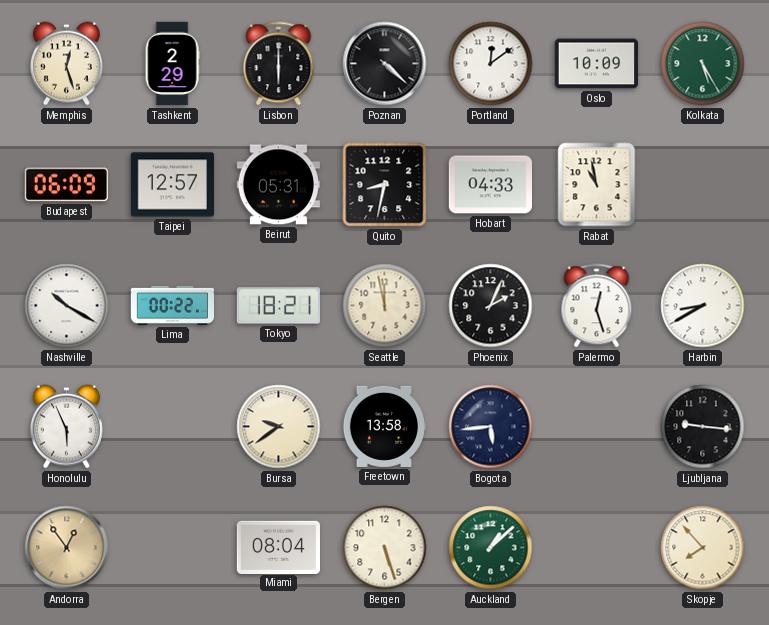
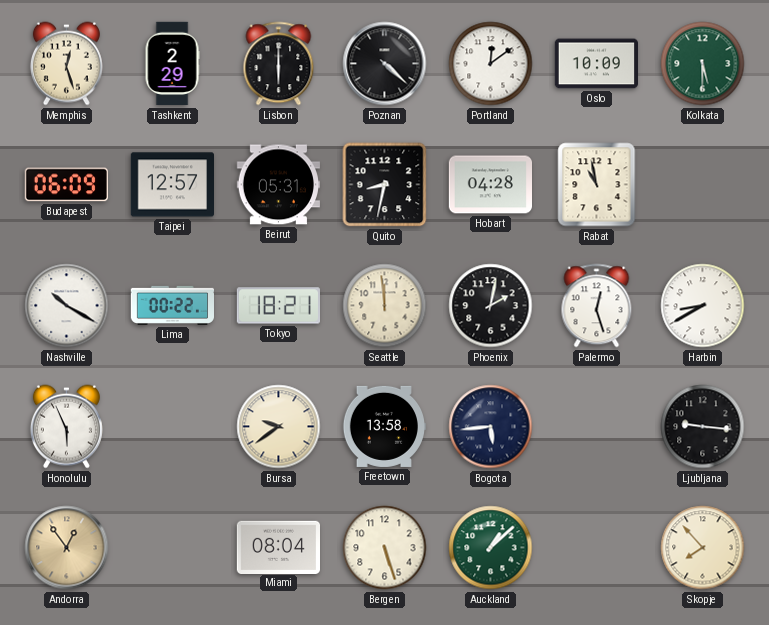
Kolkata: 5:25 -> 5:30
Hobart: 04:33 -> 04:28
Seattle: 11:58 -> 11:59
Phoenix: 2:04 -> 2:02
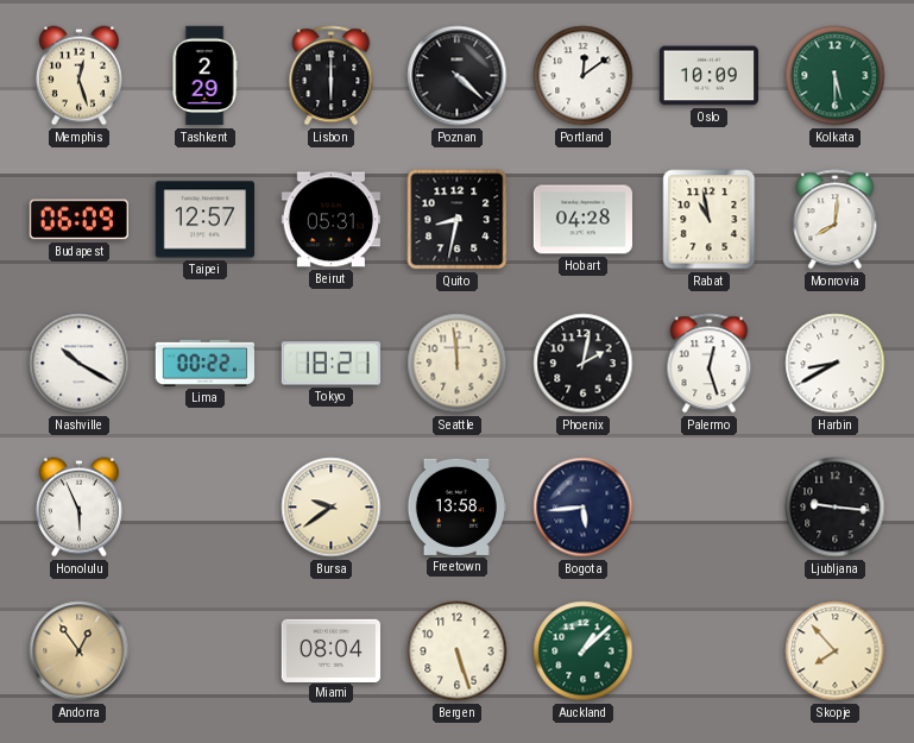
Monrovia: none -> 8:01
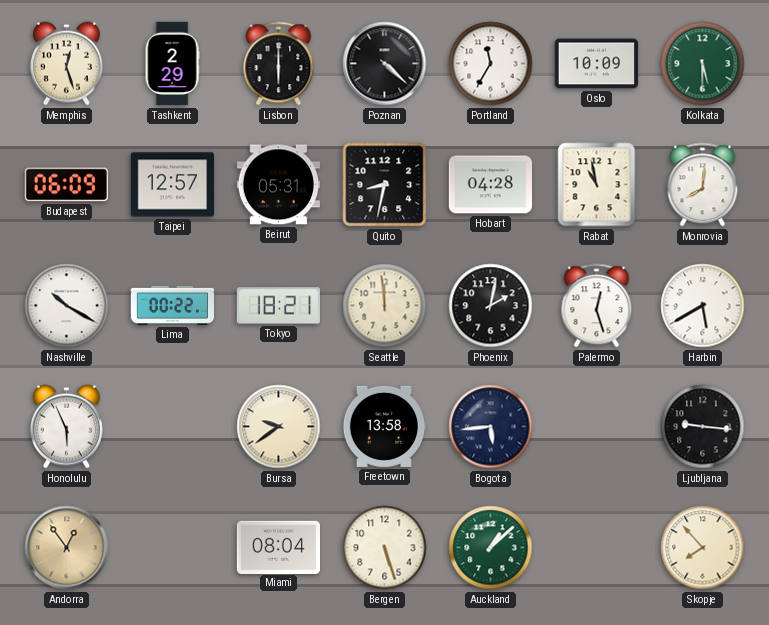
Portland: 12:09 -> 11:35
Harbin: 8:40 -> 5:40
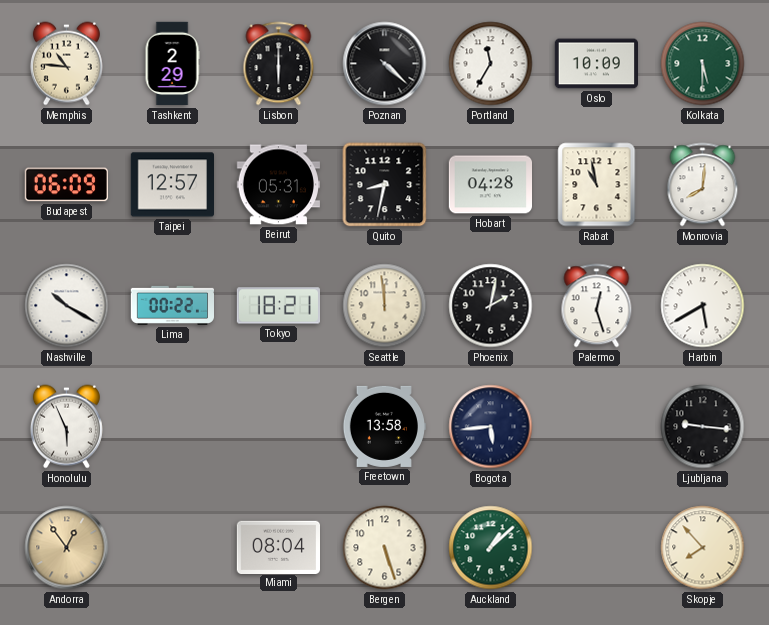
Memphis: 12:27 -> 10:46
Bursa: 9:39 -> none
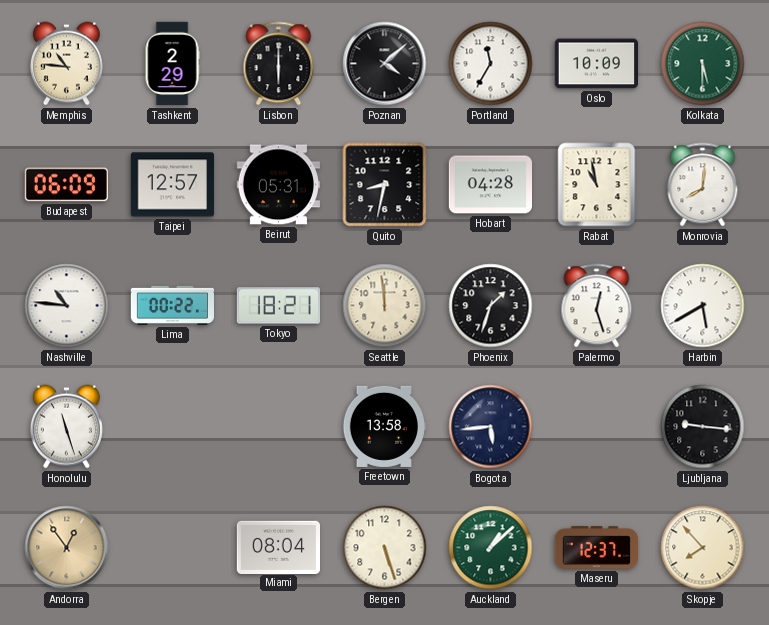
Poznan: 4:22 -> 4:08
Nashville: 10:20 -> 10:46
Phoenix: 2:02 -> 1:33
Honolulu: 5:56 -> 11:27
Maseru: none -> 12:37
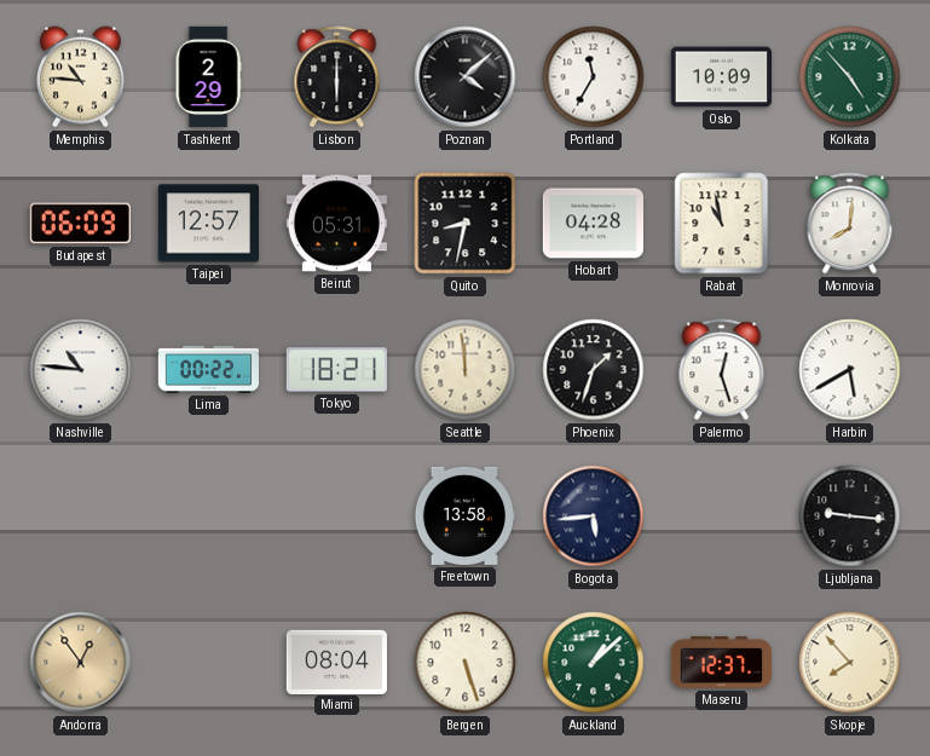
Kolkata: 5:30 -> 4:53
Honolulu: 11:27 -> none
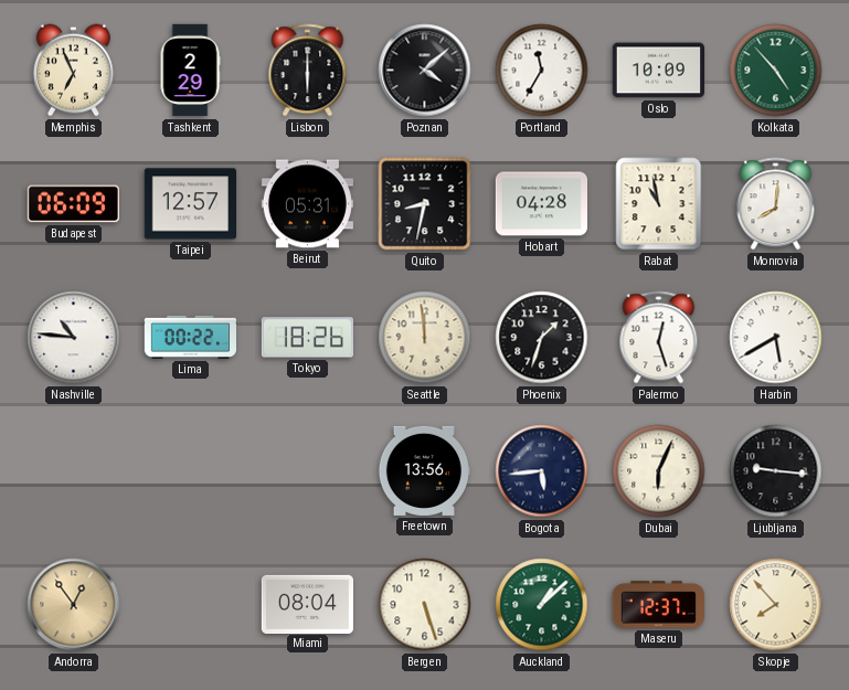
Memphis: 10:46 -> 6:56
Tokyo: 18:21 -> 18:26
Freetown: 13:58 -> 13:56
Dubai: none -> 6:04
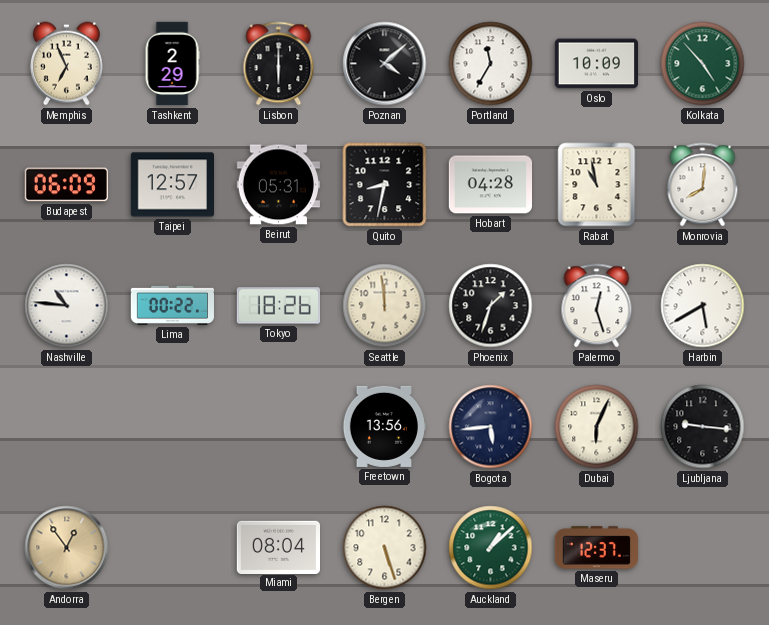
Skopje: 7:53 -> none
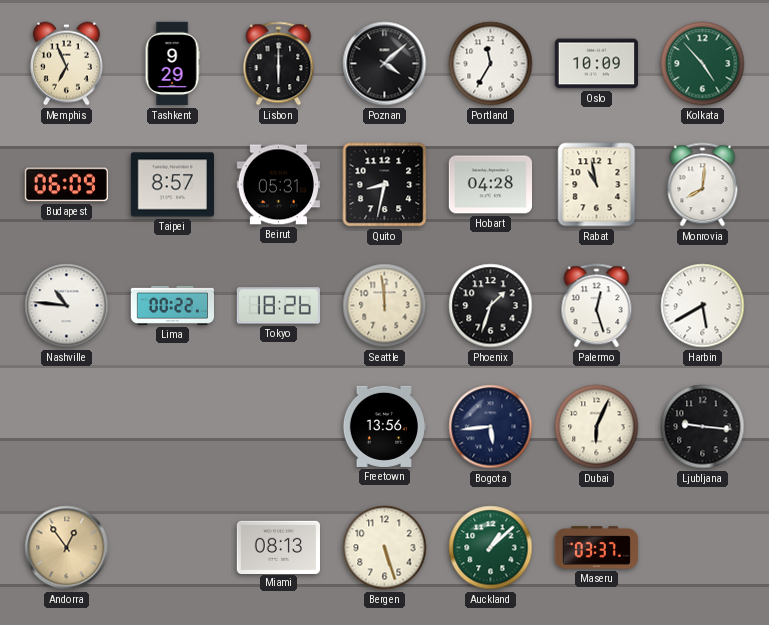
Tashkent: 2:29 -> 9:29
Taipei: 12:57 -> 8:57
Miami: 08:04 -> 08:13
Maseru: 12:37 -> 03:37
